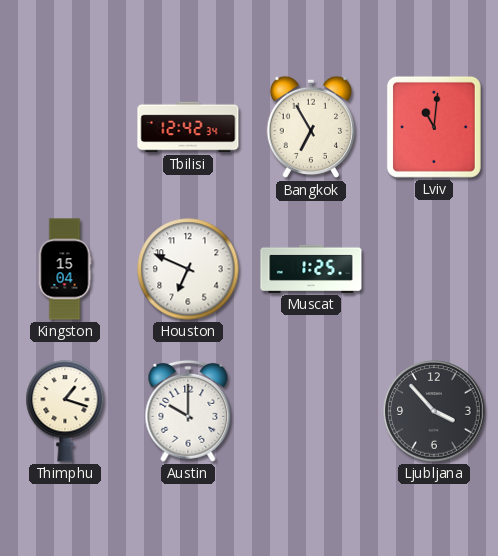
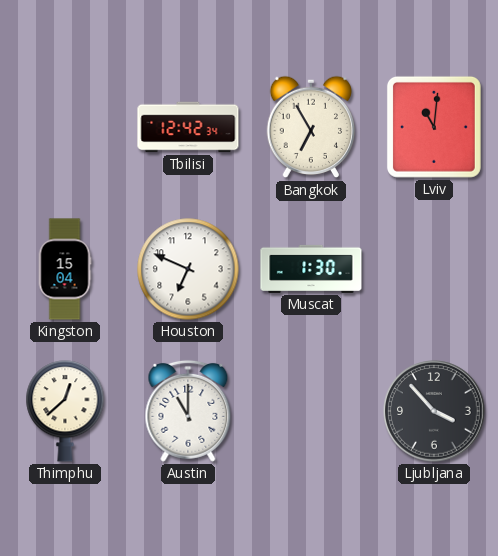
Muscat: 1:25 -> 1:30
Thimphu: 1:18 -> 12:38
Austin: 10:00 -> 11:00
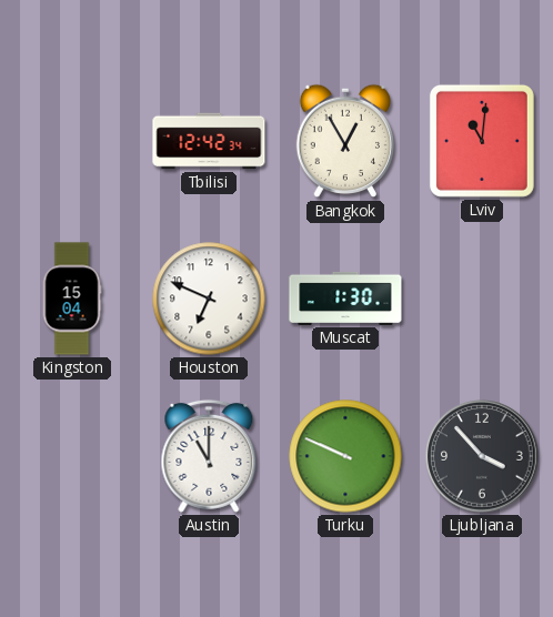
Bangkok: 6:55 -> 12:55
Thimphu: 12:38 -> none
Turku: none -> 9:49
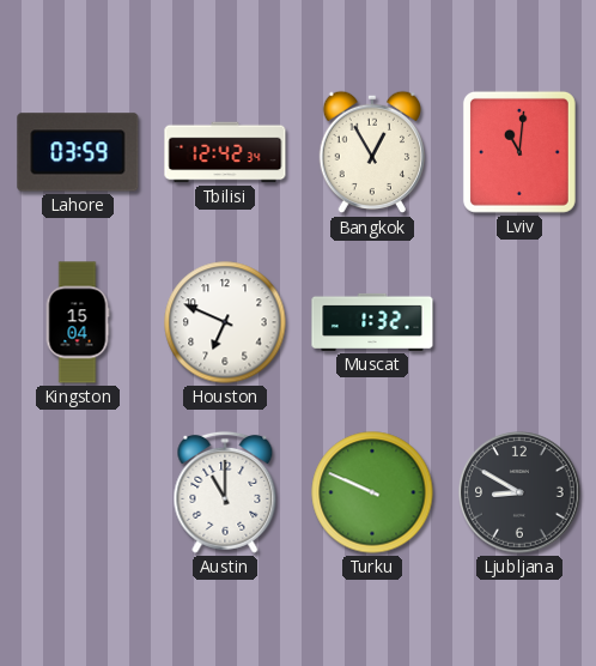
Lahore: none -> 03:59
Muscat: 1:30 -> 1:32
Ljubljana: 3:53 -> 8:50
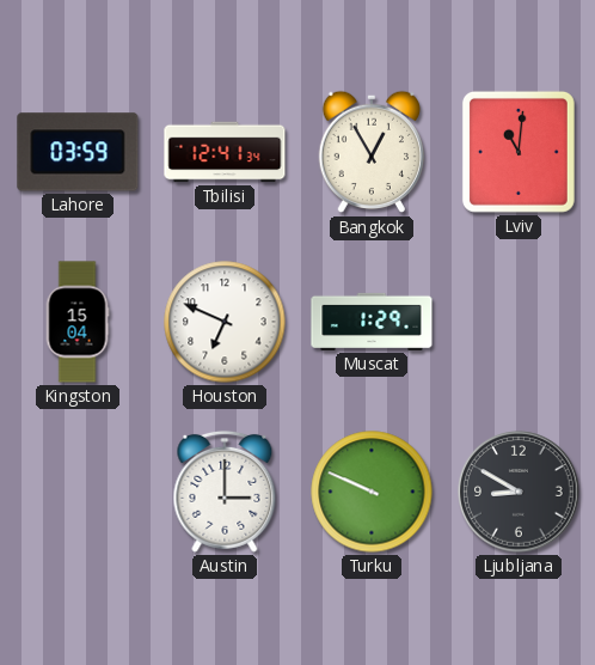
Tbilisi: 12:42 -> 12:41
Muscat: 1:32 -> 1:29
Austin: 11:00 -> 3:00
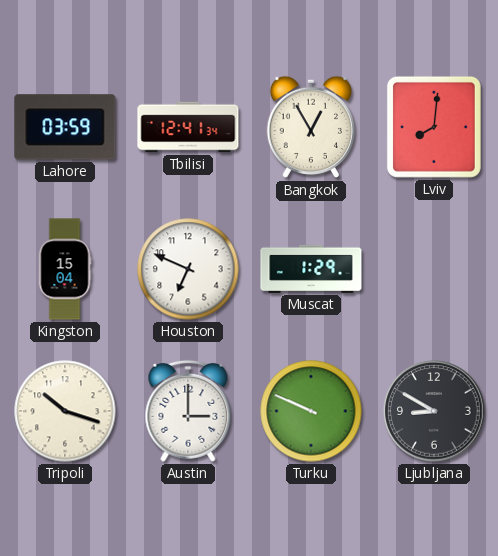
Lviv: 11:01 -> 8:01
Tripoli: none -> 10:18
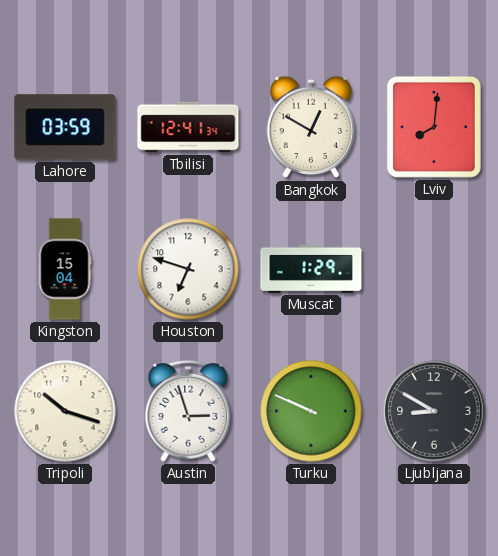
Bangkok: 12:55 -> 12:50
Houston: 6:49 -> 6:48
Austin: 3:00 -> 2:57
